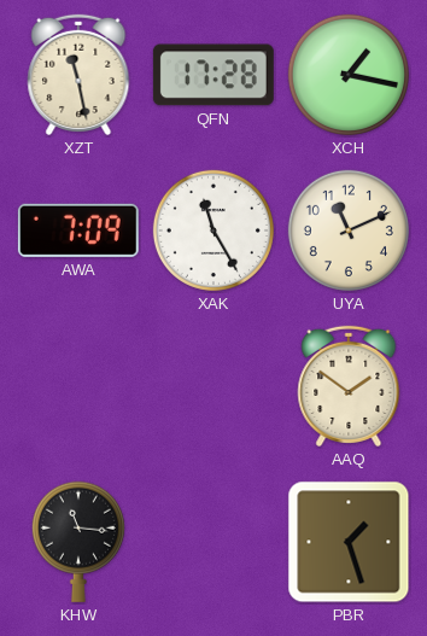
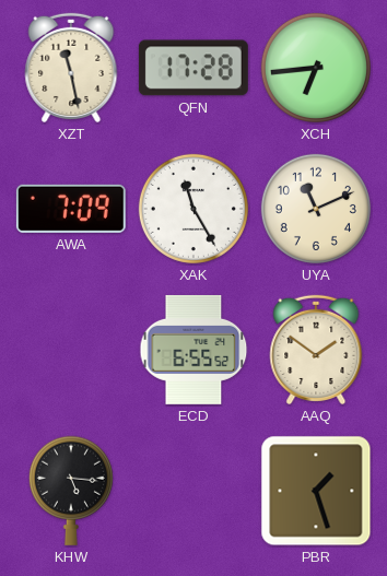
XCH: 1:17 -> 6:44
ECD: none -> 6:55
KHW: 11:16 -> 5:16
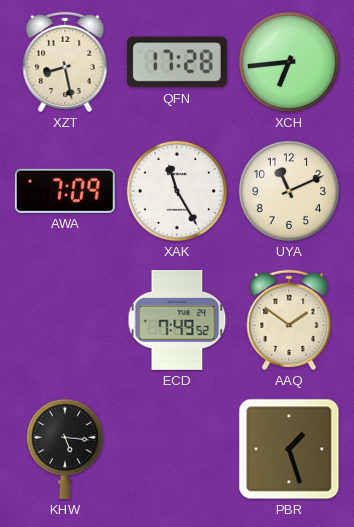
XZT: 11:28 -> 8:28
ECD: 6:55 -> 7:49
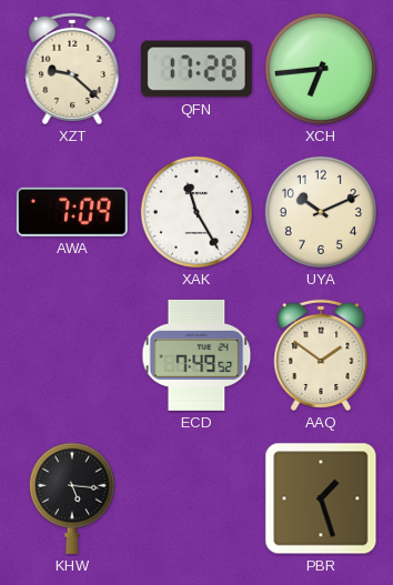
XZT: 8:28 -> 9:22
UYA: 11:11 -> 10:11
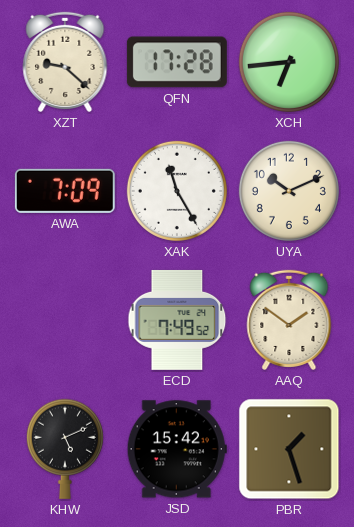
KHW: 5:16 -> 5:11
JSD: none -> 15:42
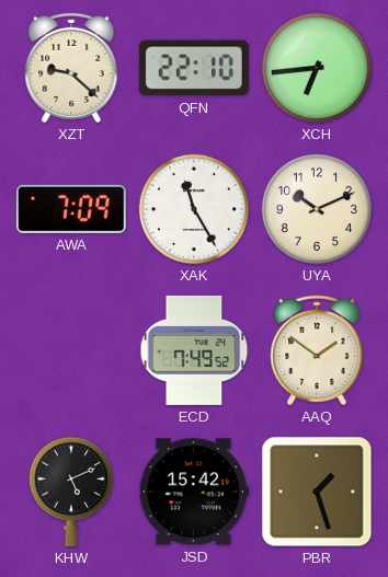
QFN: 17:28 -> 22:10
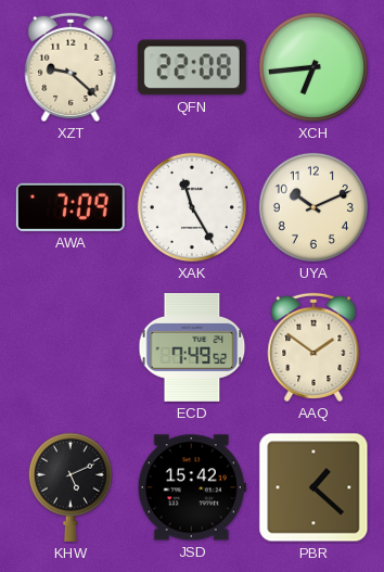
QFN: 22:10 -> 22:08
PBR: 1:27 -> 1:22
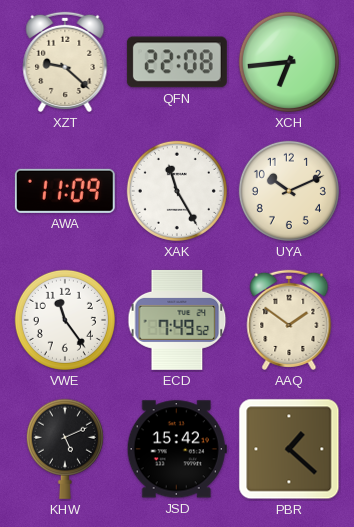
AWA: 7:09 -> 11:09
VWE: none -> 11:24
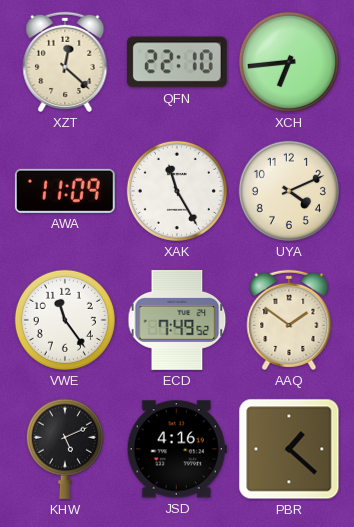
XZT: 9:22 -> 12:22
QFN: 22:08 -> 22:10
UYA: 10:11 -> 4:11
JSD: 15:42 -> 4:16
